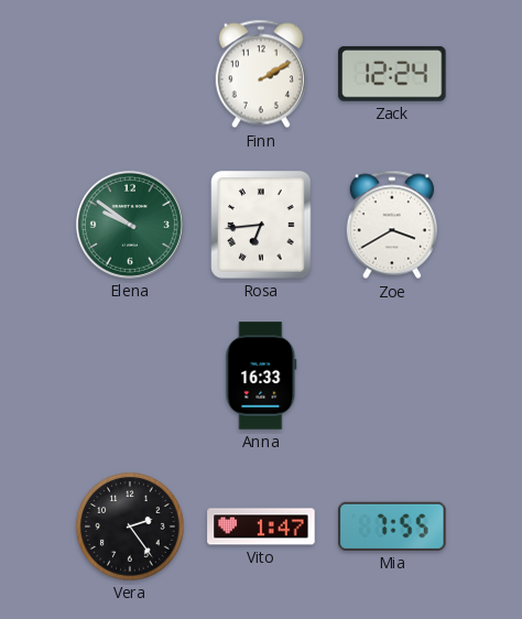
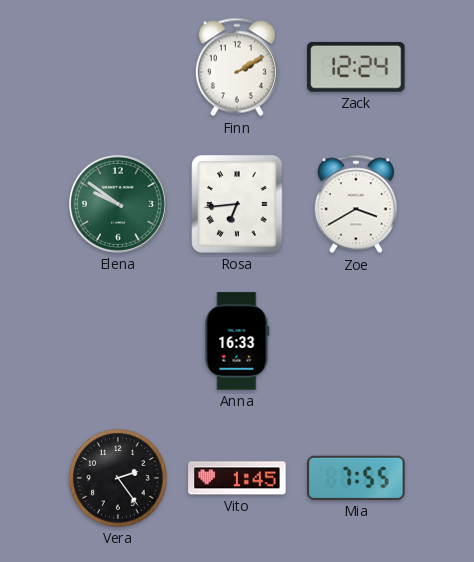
Vito: 1:47 -> 1:45
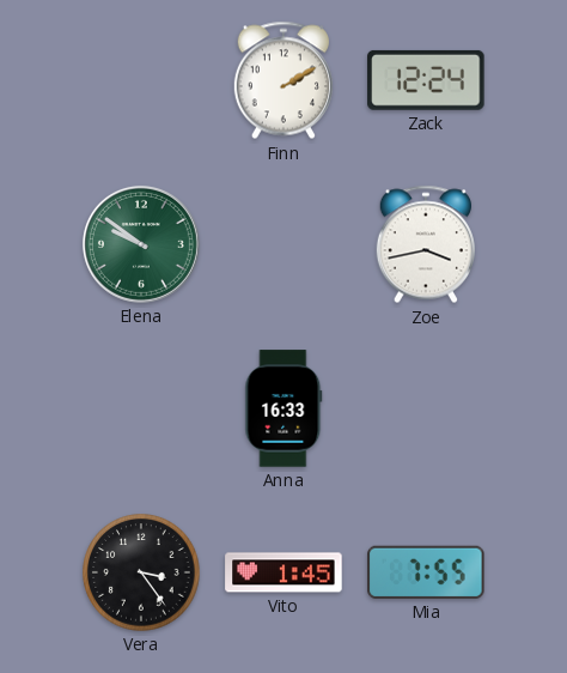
Rosa: 6:44 -> none
Zoe: 3:40 -> 3:43
Vera: 2:24 -> 3:24
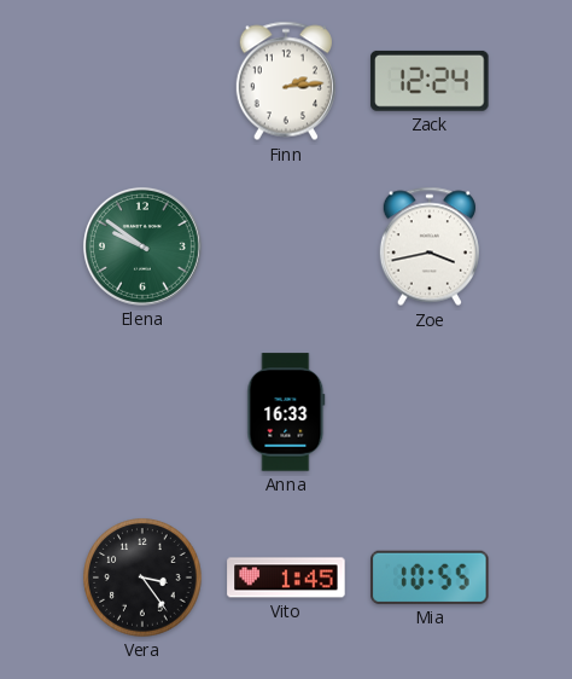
Finn: 2:10 -> 2:14
Mia: 7:55 -> 10:55
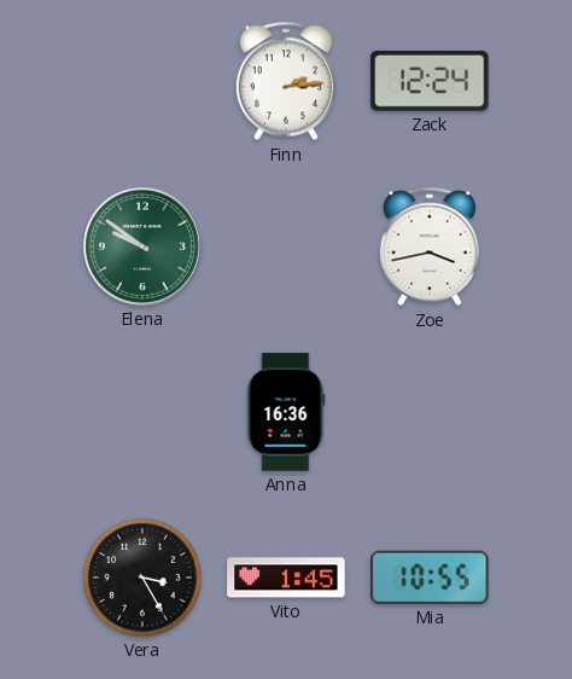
Anna: 16:33 -> 16:36
Vera: 3:24 -> 3:25
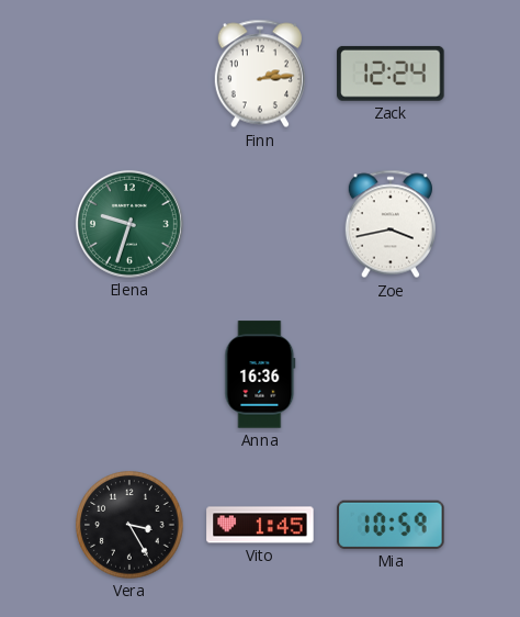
Elena: 9:51 -> 9:33
Mia: 10:55 -> 10:59
